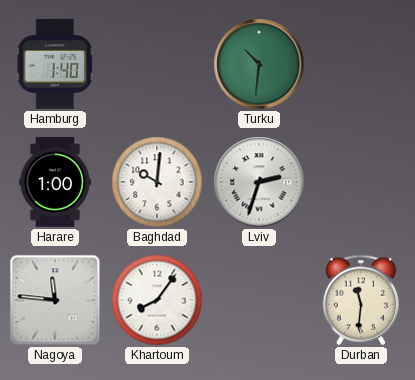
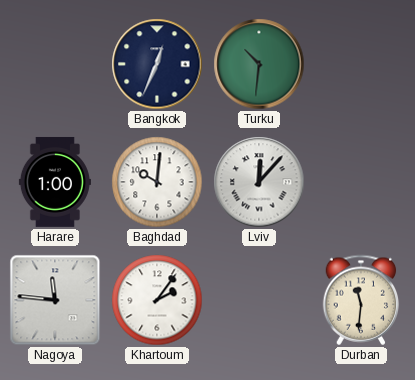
Hamburg: 1:40 -> none
Bangkok: none -> 12:34
Lviv: 2:33 -> 12:07
Khartoum: 8:06 -> 2:06
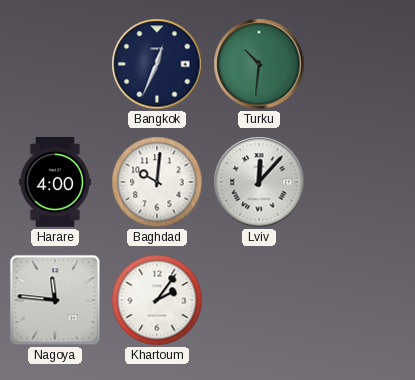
Harare: 1:00 -> 4:00
Durban: 11:31 -> none
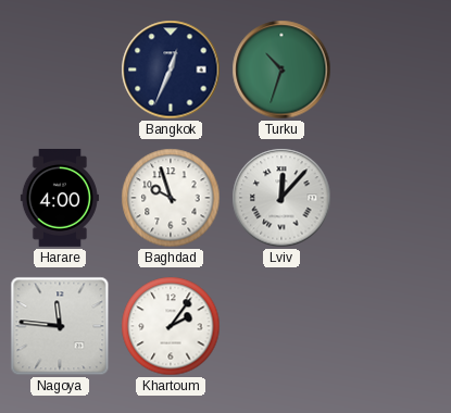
Turku: 10:31 -> 10:33
Baghdad: 10:01 -> 9:57
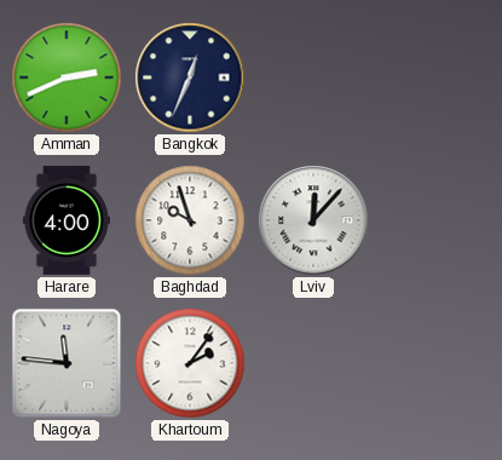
Amman: none -> 2:41
Turku: 10:33 -> none
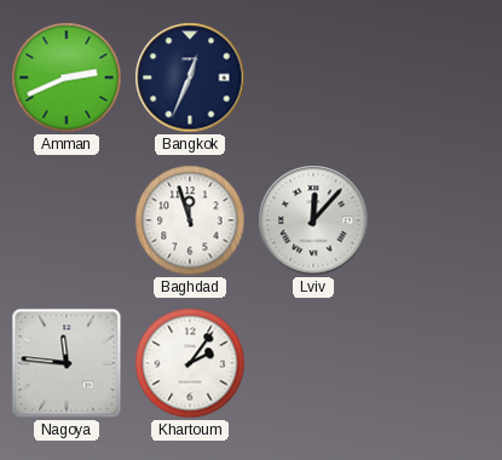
Harare: 4:00 -> none
Baghdad: 9:57 -> 11:57
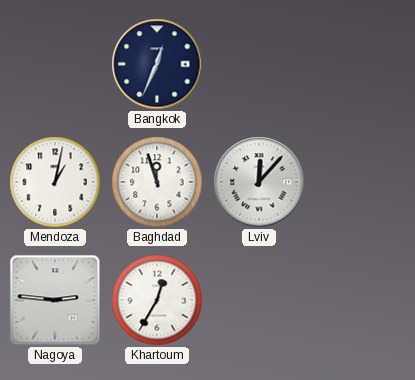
Amman: 2:41 -> none
Mendoza: none -> 1:02
Nagoya: 11:46 -> 2:46
Khartoum: 2:06 -> 12:35
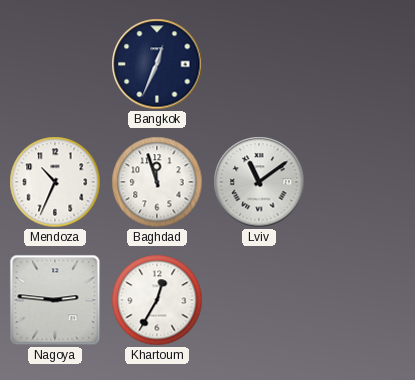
Mendoza: 1:02 -> 10:34
Lviv: 12:07 -> 11:09
